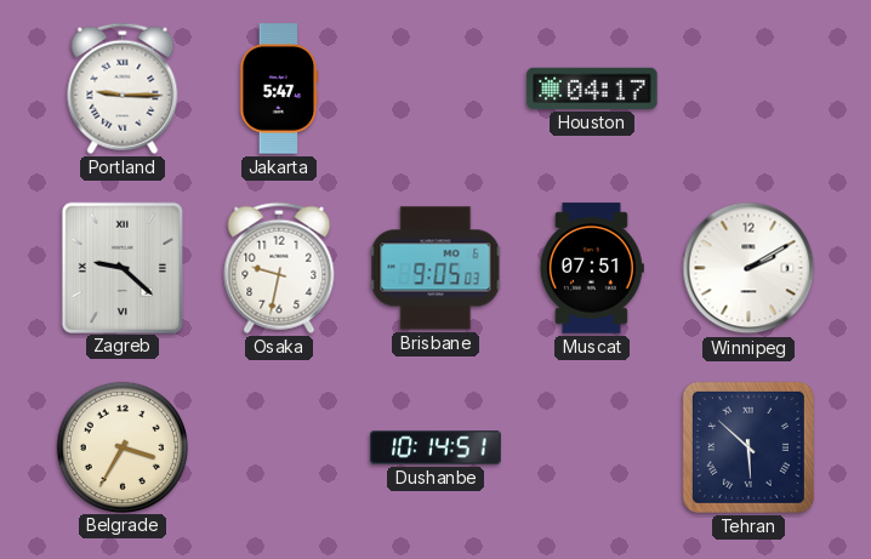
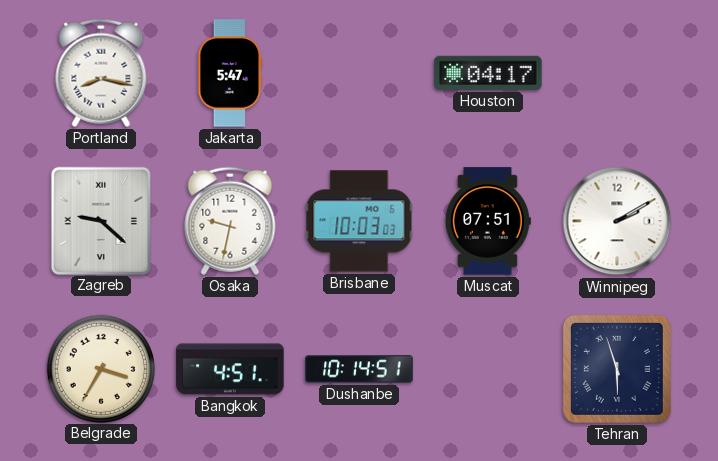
Portland: 9:15 -> 8:17
Brisbane: 9:05 -> 10:03
Bangkok: none -> 4:51
Tehran: 5:52 -> 5:57
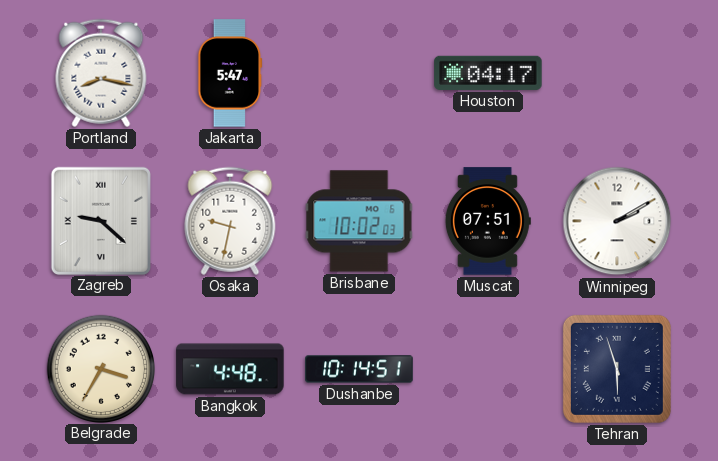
Brisbane: 10:03 -> 10:02
Bangkok: 4:51 -> 4:48
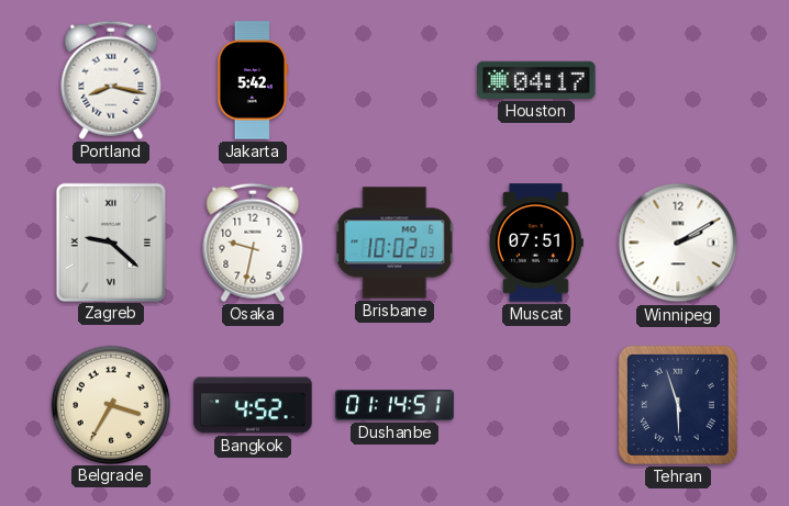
Jakarta: 5:47 -> 5:42
Bangkok: 4:48 -> 4:52
Dushanbe: 10:14 -> 01:14
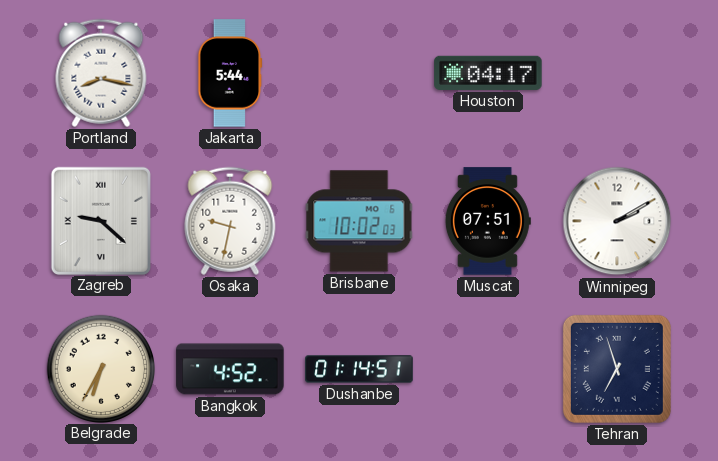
Jakarta: 5:42 -> 5:44
Belgrade: 3:35 -> 6:35
Tehran: 5:57 -> 6:57
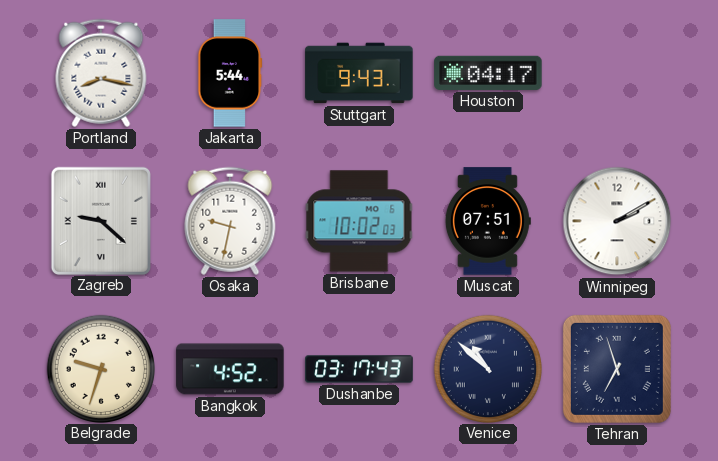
Stuttgart: none -> 9:43
Belgrade: 6:35 -> 9:33
Dushanbe: 01:14 -> 03:17
Venice: none -> 10:52
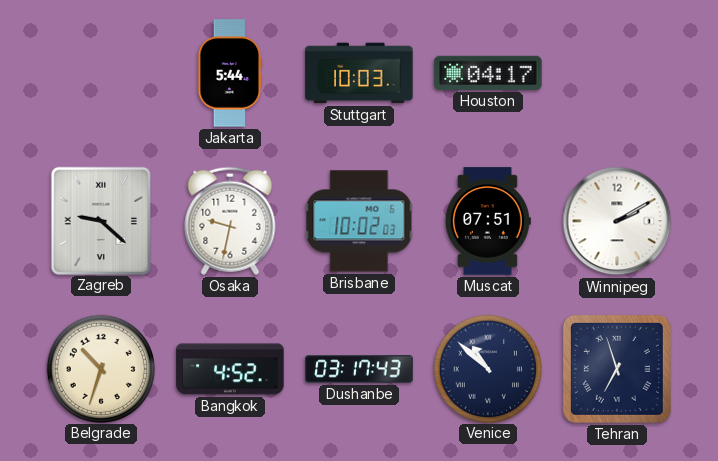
Portland: 8:17 -> none
Stuttgart: 9:43 -> 10:03
Belgrade: 9:33 -> 10:33
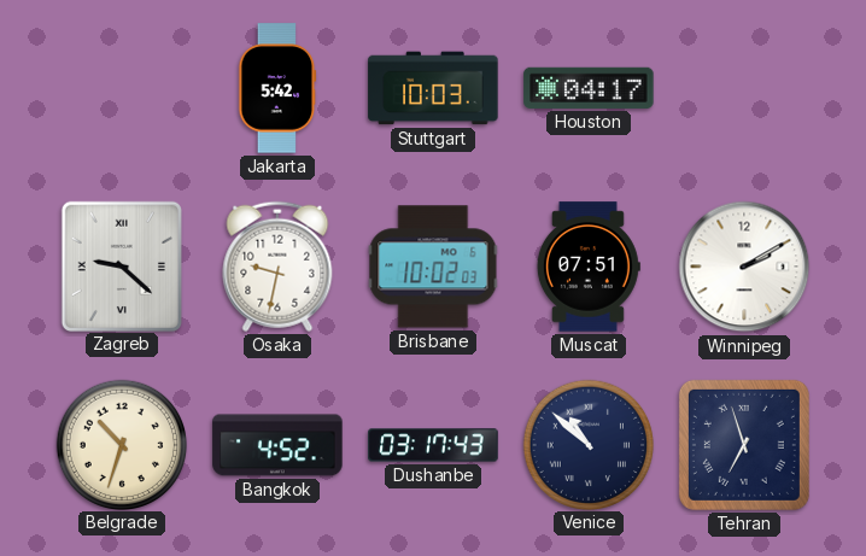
Jakarta: 5:44 -> 5:42
